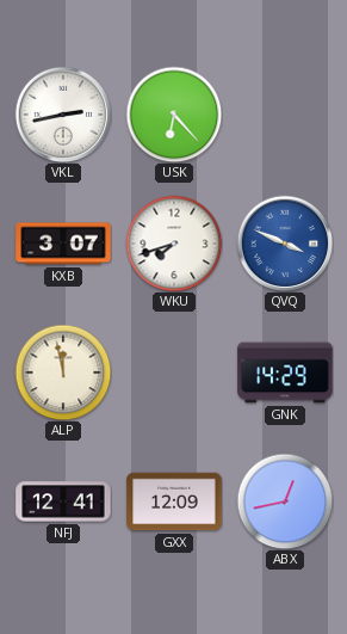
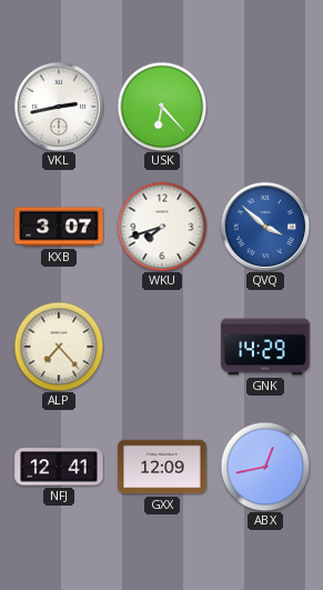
QVQ: 3:49 -> 3:52
ALP: 11:58 -> 7:23
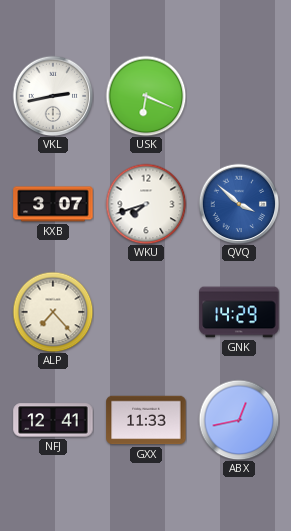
USK: 6:23 -> 6:19
GXX: 12:09 -> 11:33
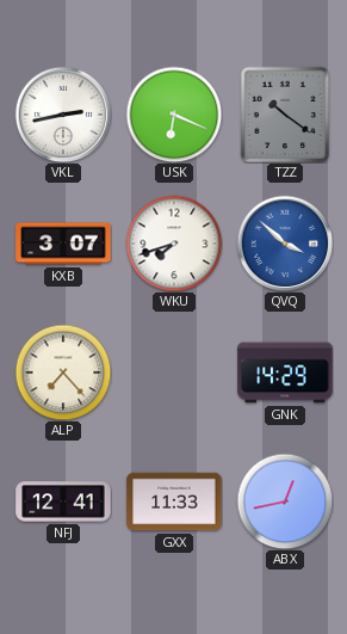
TZZ: none -> 10:21
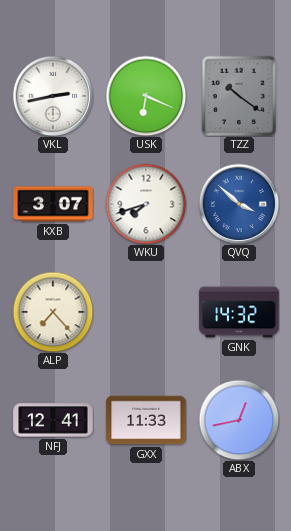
GNK: 14:29 -> 14:32
